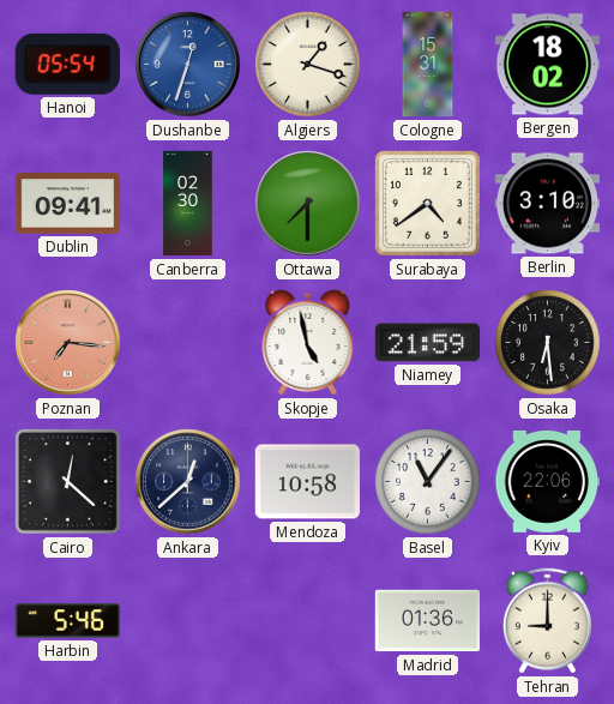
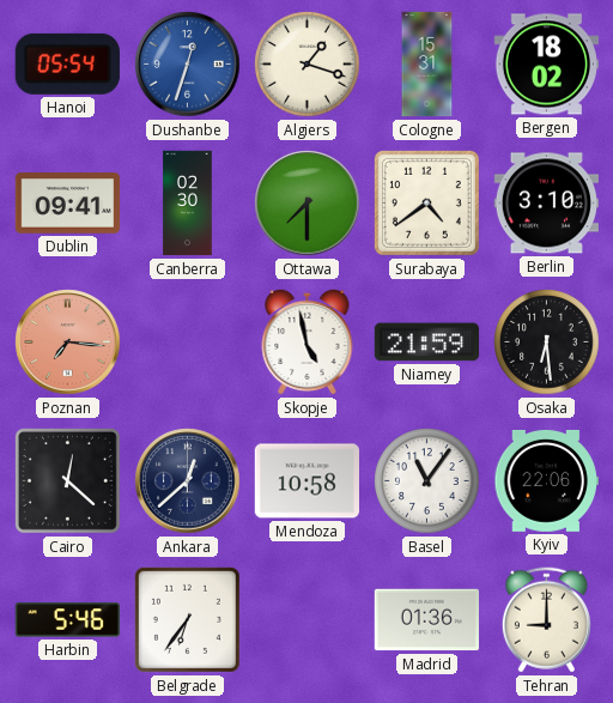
Belgrade: none -> 6:36
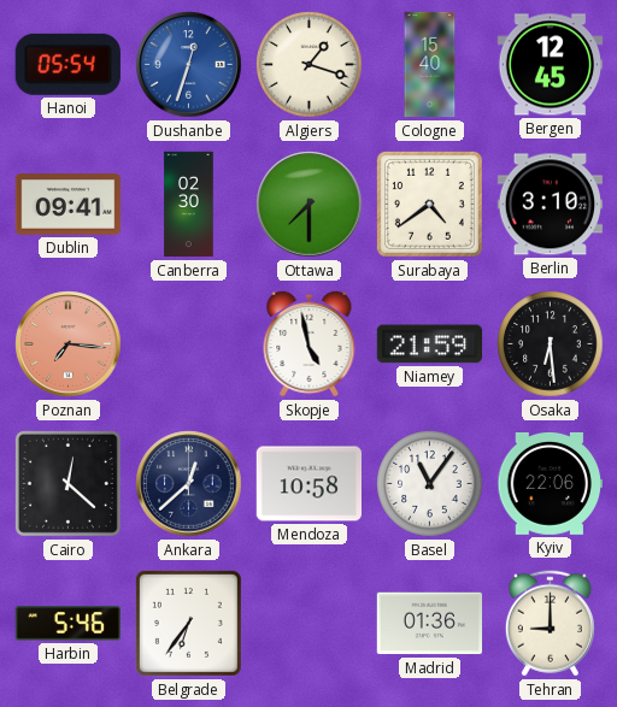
Cologne: 15:31 -> 15:40
Bergen: 18:02 -> 12:45
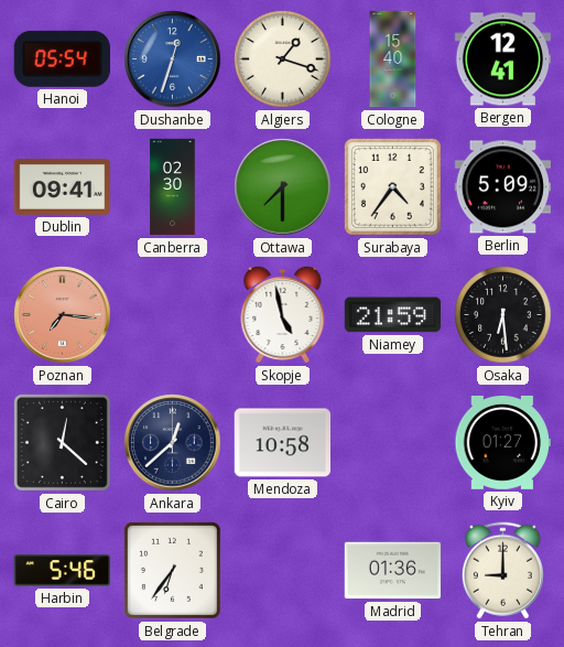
Bergen: 12:45 -> 12:41
Surabaya: 4:39 -> 4:36
Berlin: 3:10 -> 5:09
Basel: 11:06 -> none
Kyiv: 22:06 -> 01:27
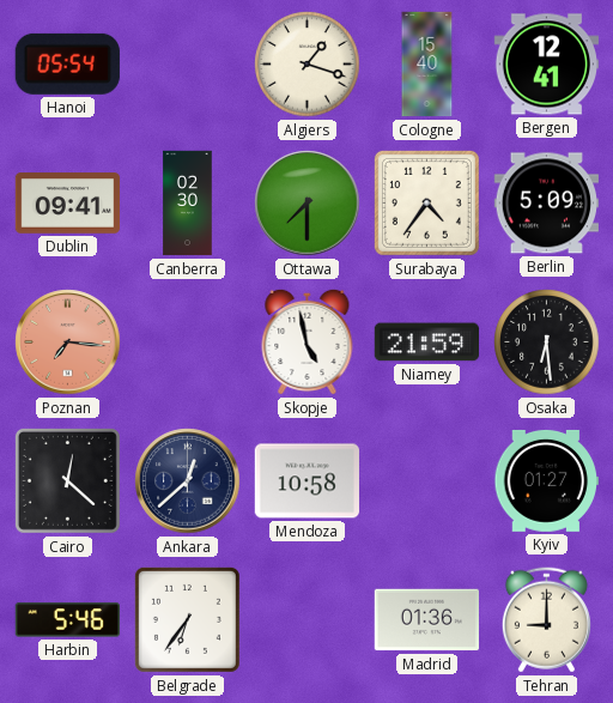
Dushanbe: 12:33 -> none
